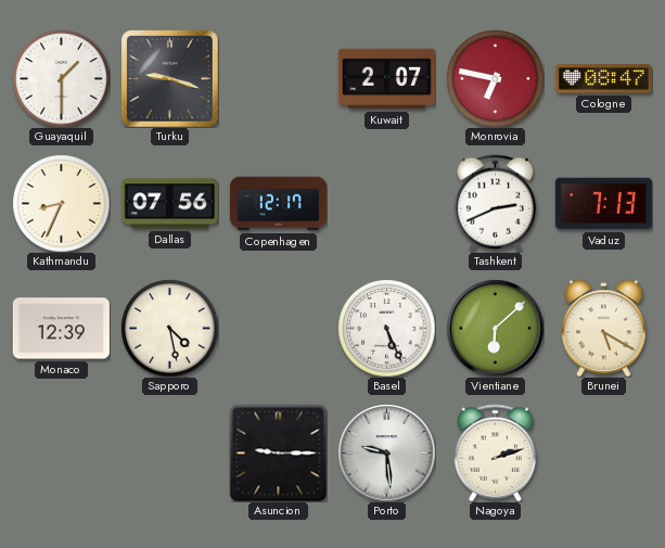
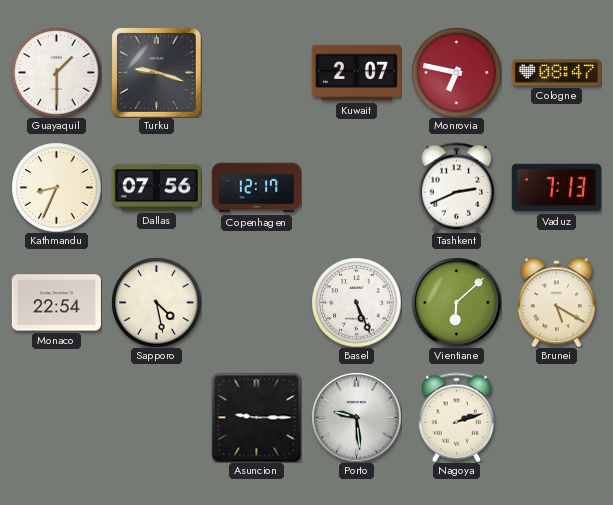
Monaco: 12:39 -> 22:54
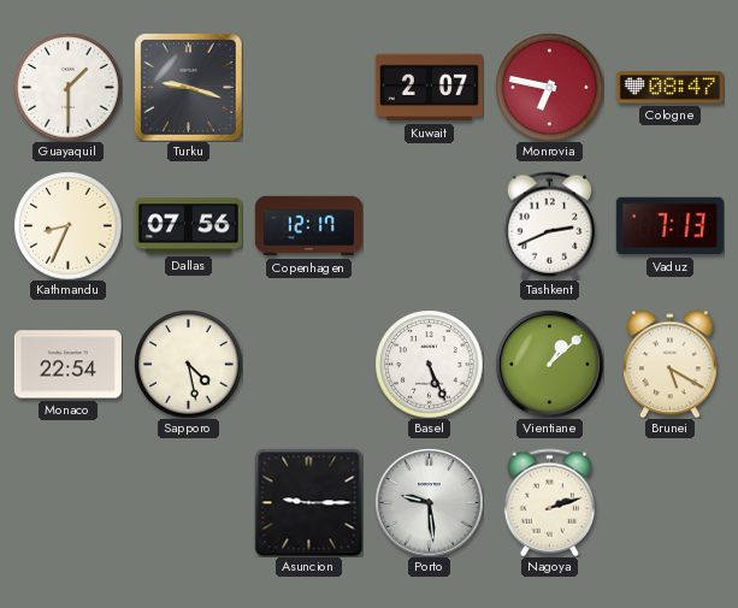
Vientiane: 6:08 -> 1:08
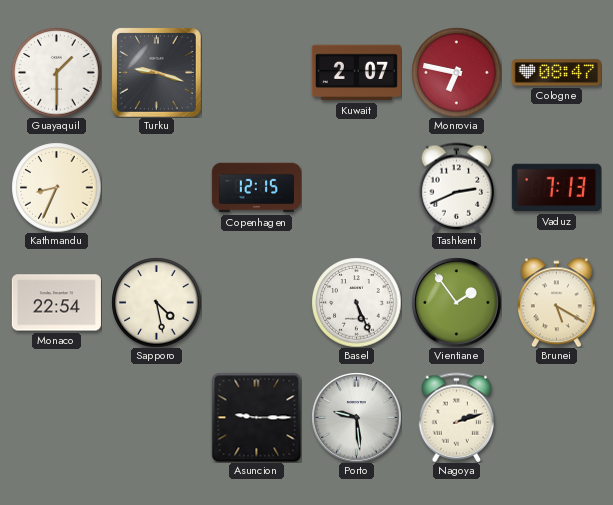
Dallas: 07:56 -> none
Copenhagen: 12:17 -> 12:15
Vientiane: 1:08 -> 1:54
